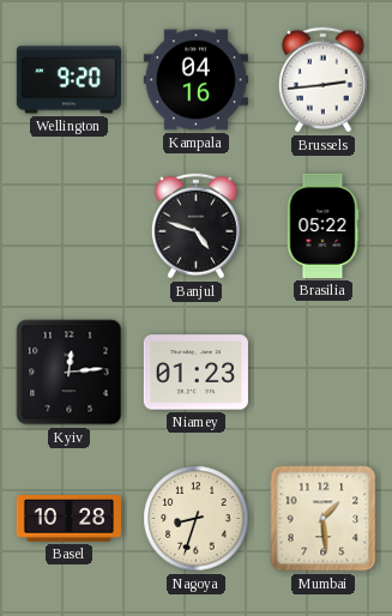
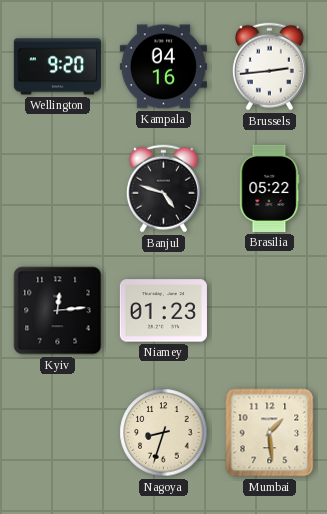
Basel: 10:28 -> none
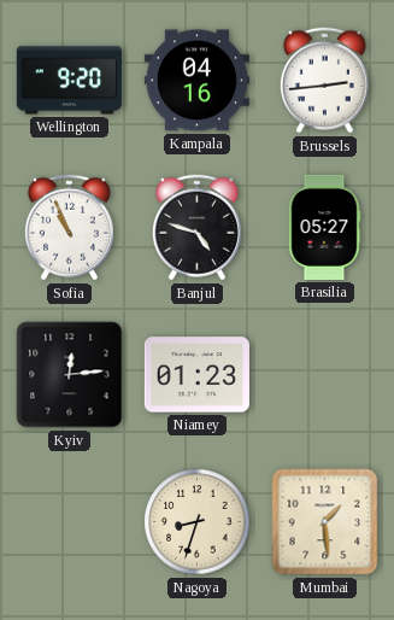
Sofia: none -> 10:56
Brasilia: 05:22 -> 05:27
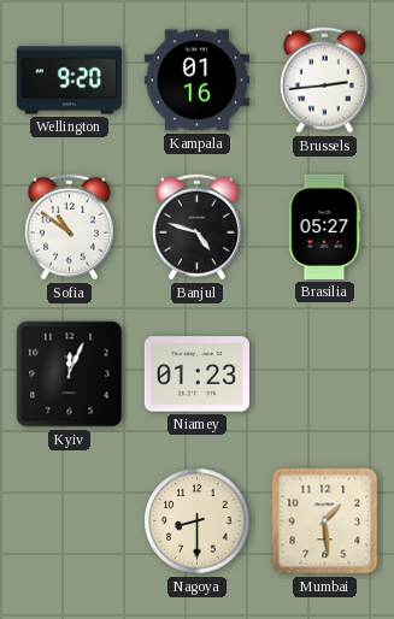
Kampala: 04:16 -> 01:16
Sofia: 10:56 -> 10:51
Kyiv: 12:14 -> 12:04
Nagoya: 8:33 -> 8:30
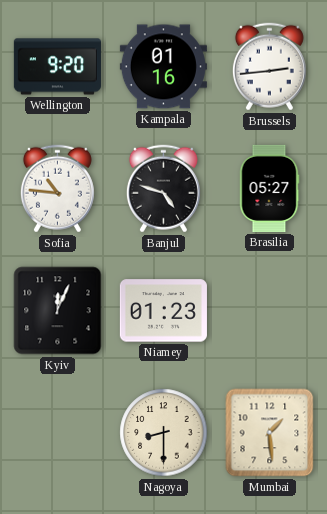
Sofia: 10:51 -> 10:46
